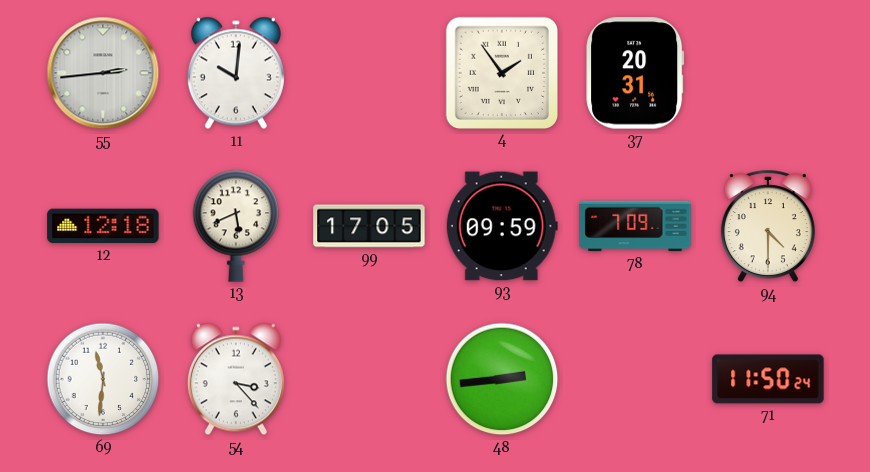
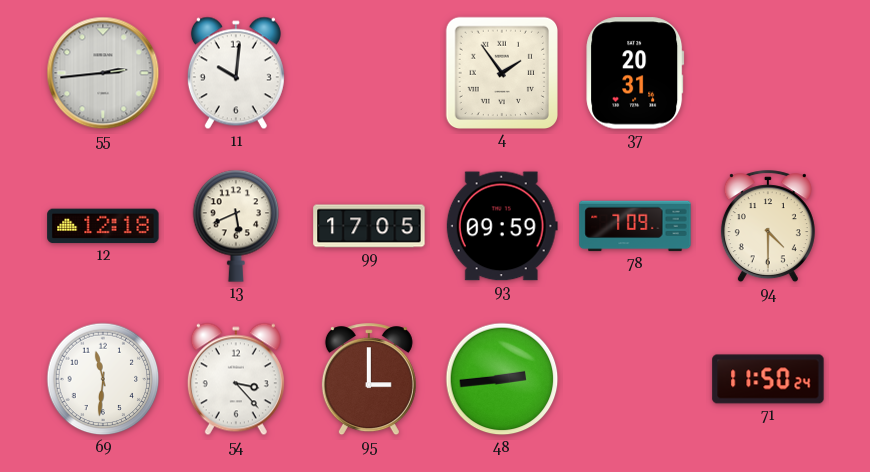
95: none -> 3:00
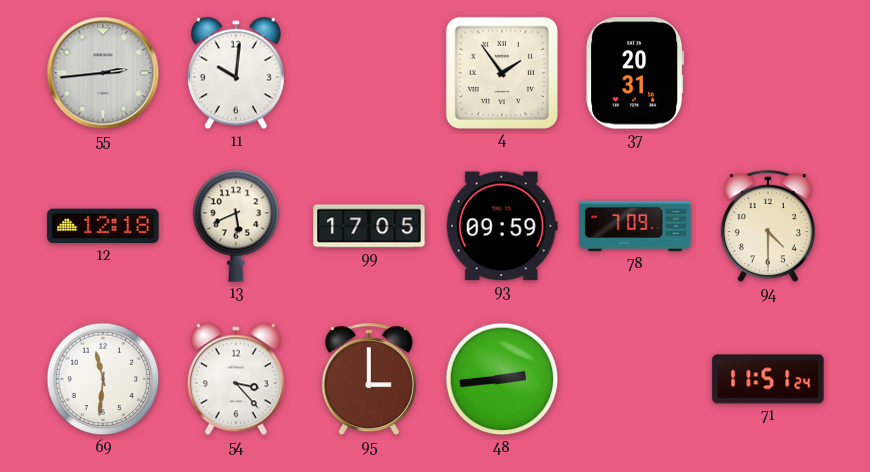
71: 11:50 -> 11:51
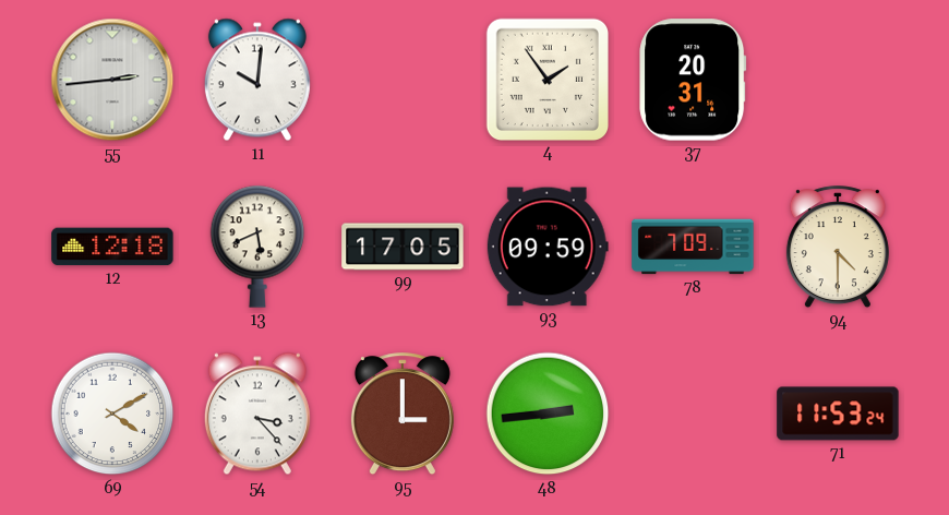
69: 11:31 -> 4:10
71: 11:51 -> 11:53
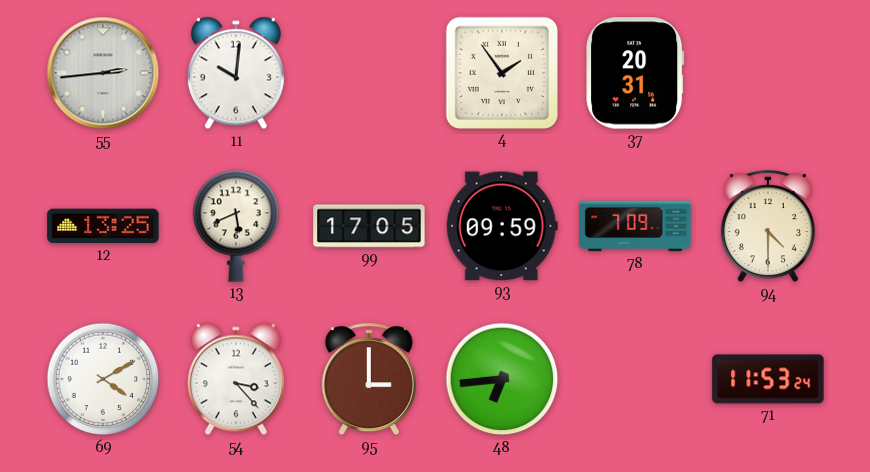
12: 12:18 -> 13:25
48: 2:44 -> 6:44
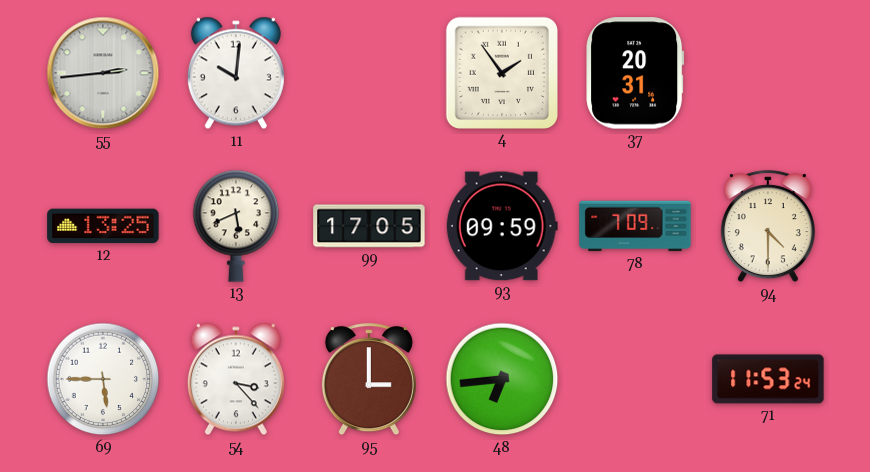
69: 4:10 -> 5:45
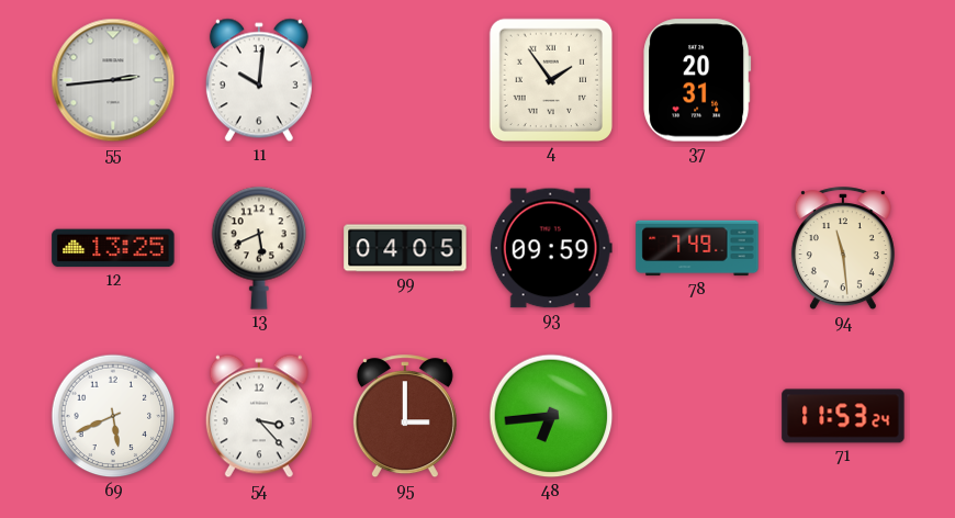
99: 17:05 -> 04:05
78: 7:09 -> 7:49
94: 4:30 -> 11:29
69: 5:45 -> 5:41
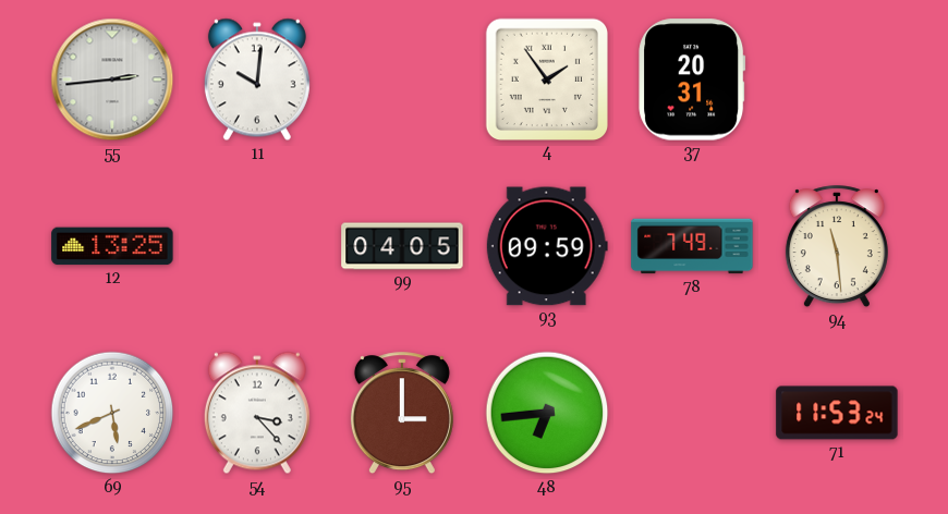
13: 5:41 -> none
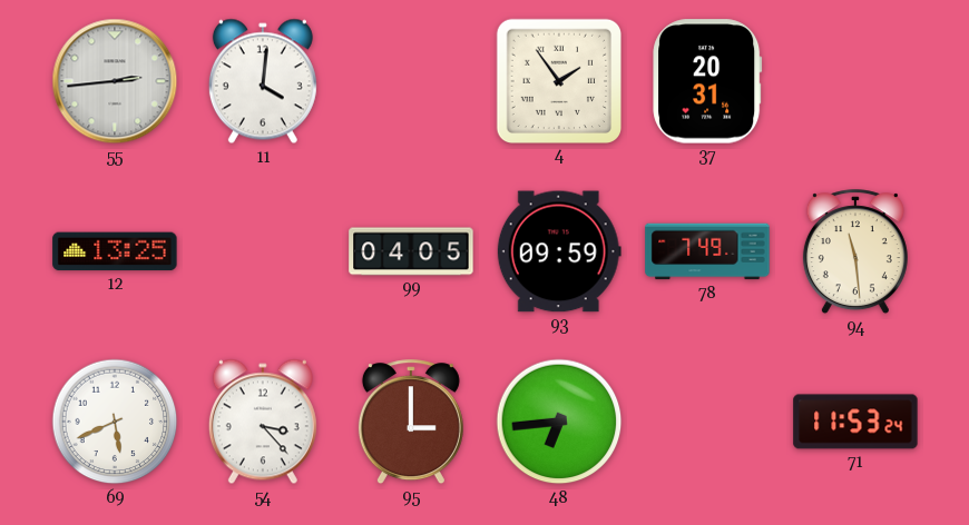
11: 10:01 -> 4:01
